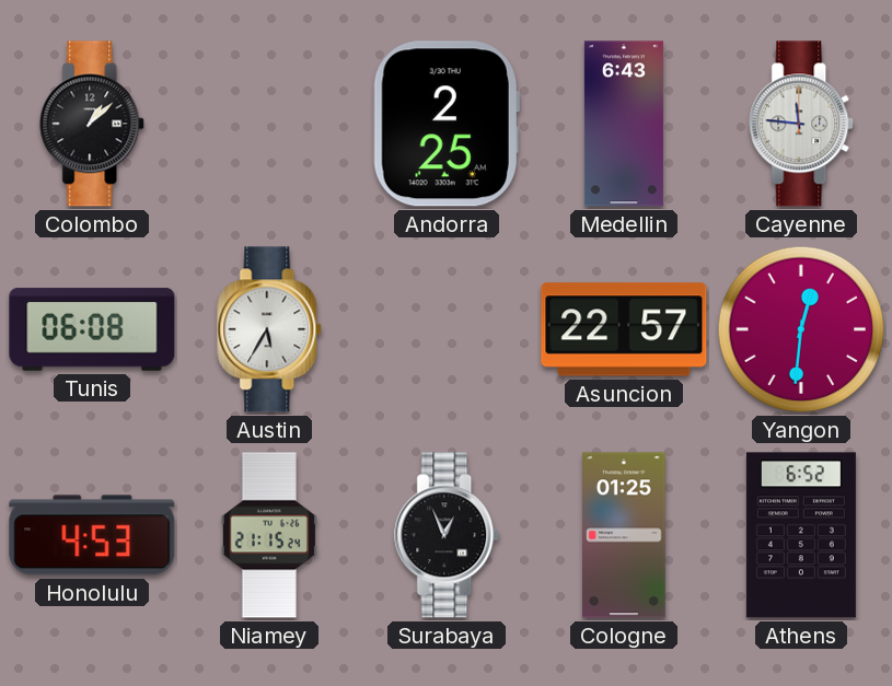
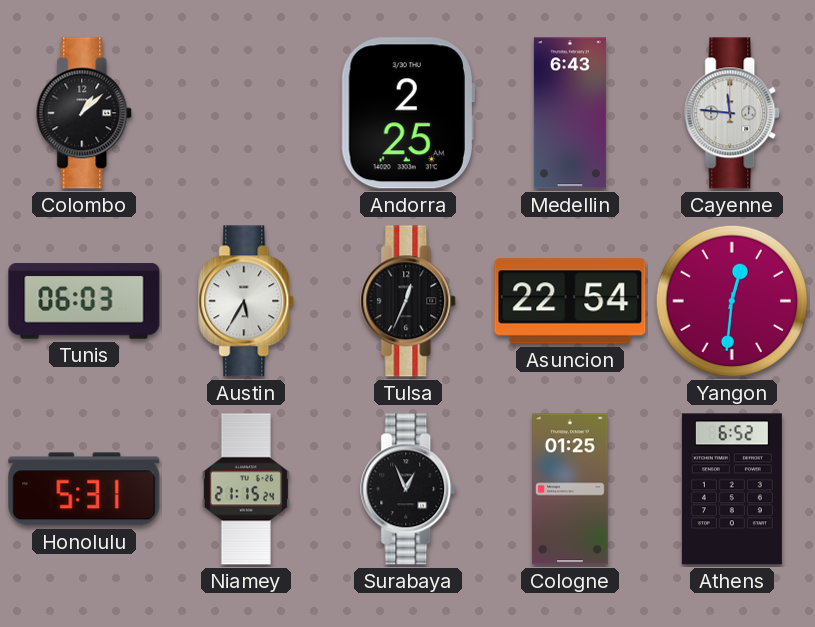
Tunis: 06:08 -> 06:03
Tulsa: none -> 12:34
Asuncion: 22:57 -> 22:54
Honolulu: 4:53 -> 5:31
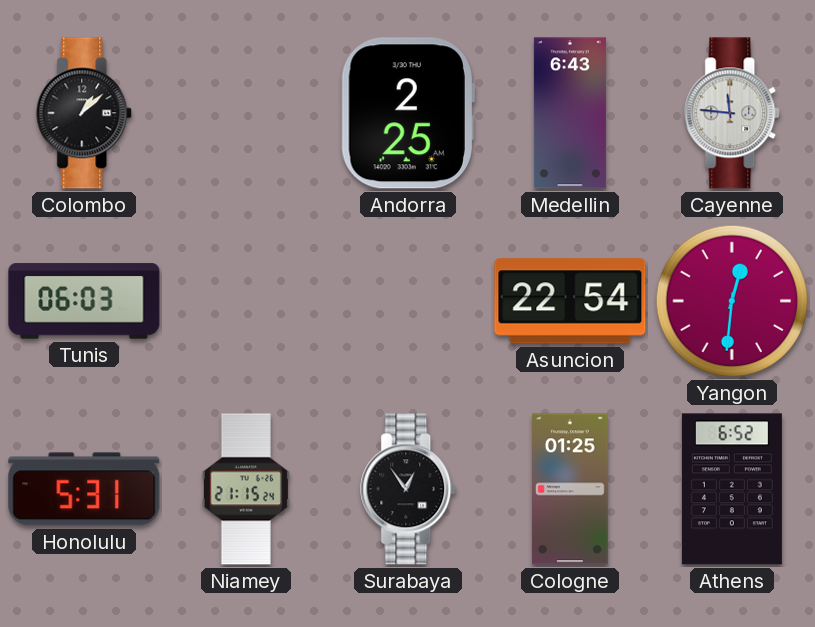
Austin: 5:35 -> none
Tulsa: 12:34 -> none
Surabaya: 12:56 -> 12:54
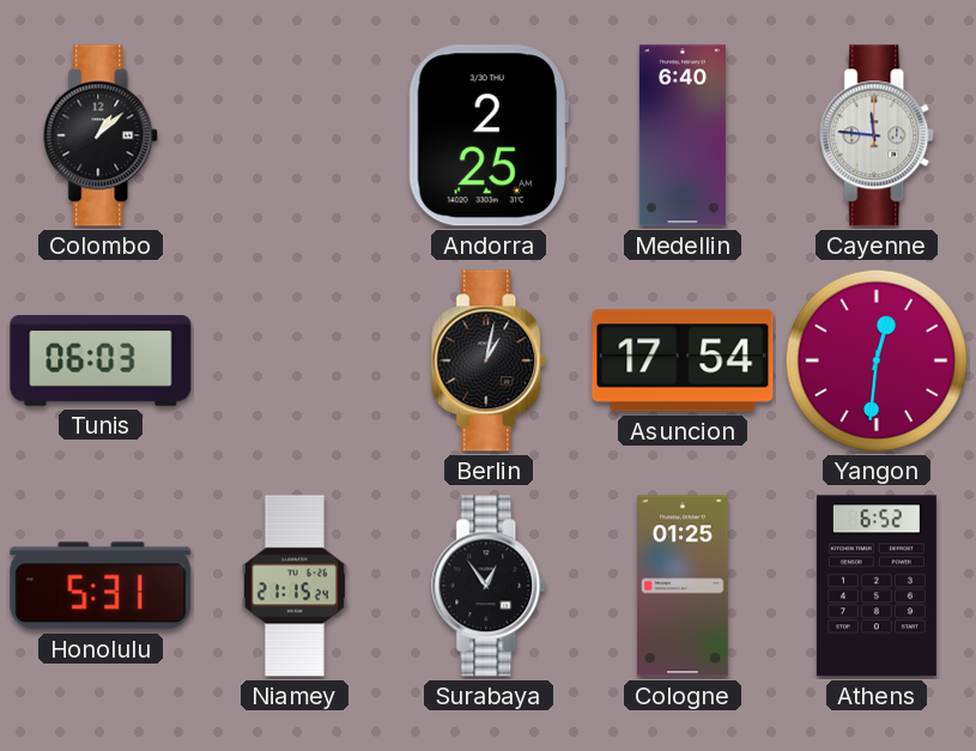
Medellin: 6:43 -> 6:40
Berlin: none -> 1:02
Asuncion: 22:54 -> 17:54
